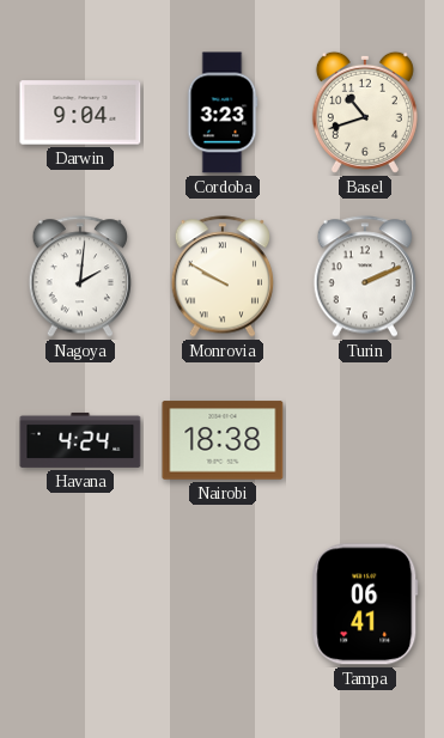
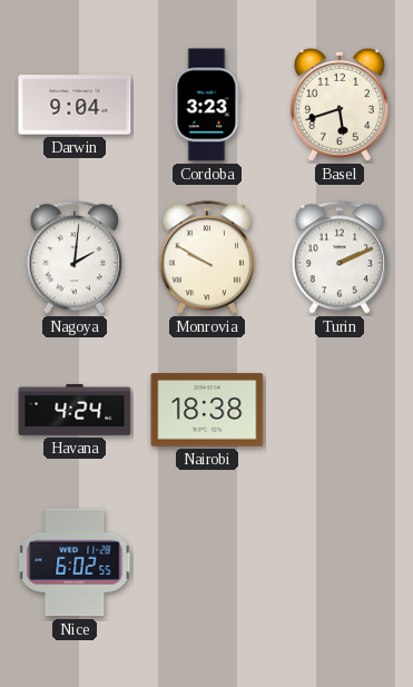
Basel: 10:42 -> 5:42
Nice: none -> 6:02
Tampa: 06:41 -> none
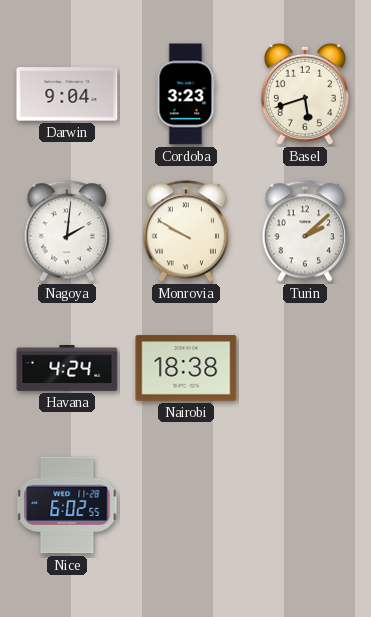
Turin: 2:11 -> 2:08
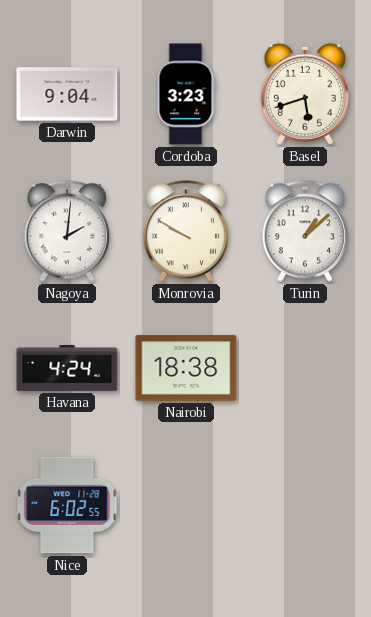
Turin: 2:08 -> 1:08
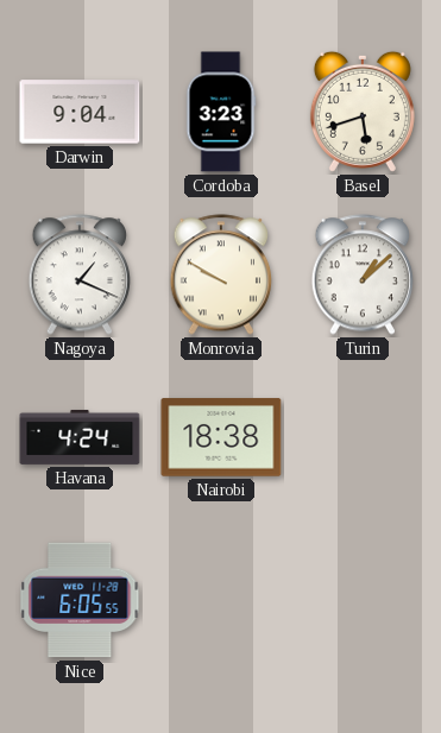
Nagoya: 2:01 -> 1:19
Nice: 6:02 -> 6:05
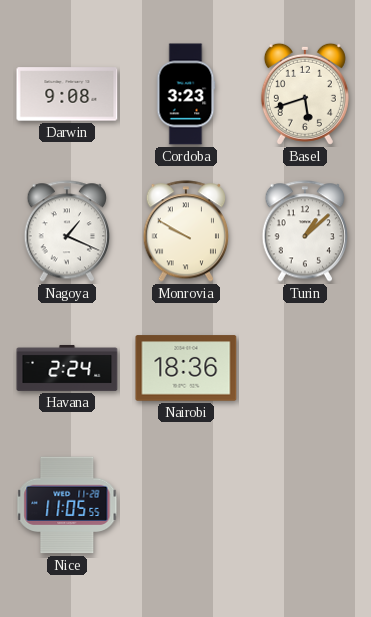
Darwin: 9:04 -> 9:08
Havana: 4:24 -> 2:24
Nairobi: 18:38 -> 18:36
Nice: 6:05 -> 11:05
